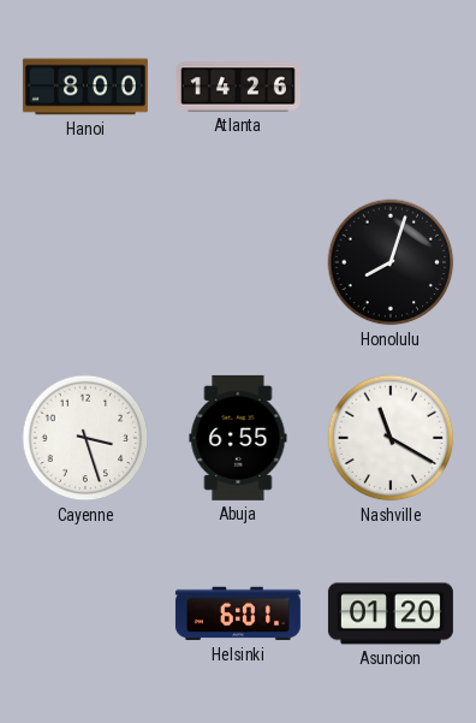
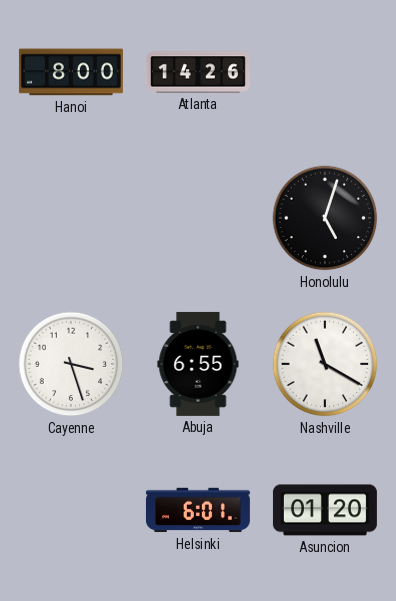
Honolulu: 8:03 -> 5:03
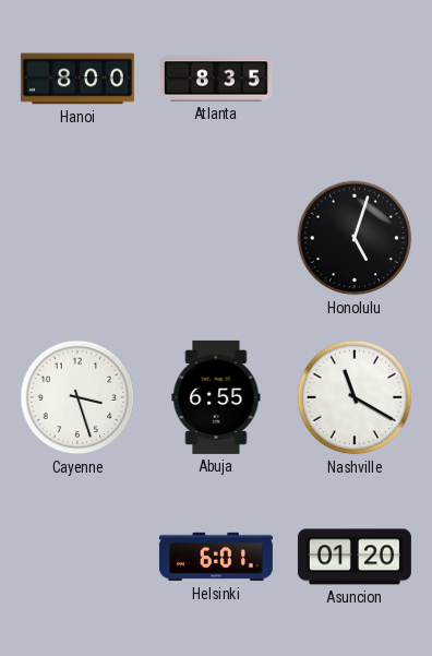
Atlanta: 14:26 -> 8:35
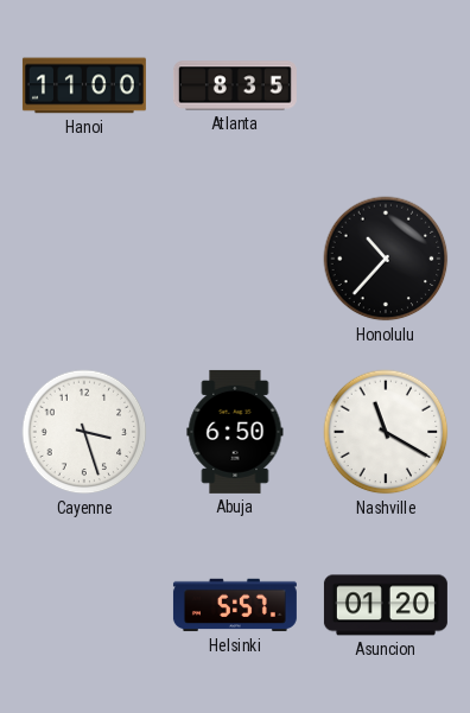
Hanoi: 8:00 -> 11:00
Honolulu: 5:03 -> 10:37
Abuja: 6:55 -> 6:50
Helsinki: 6:01 -> 5:57
